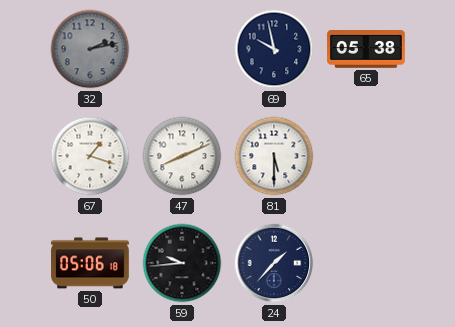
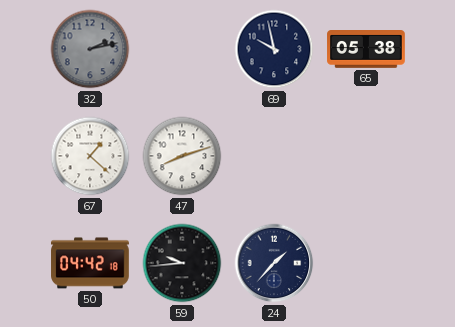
67: 1:18 -> 1:22
47: 8:11 -> 8:12
81: 5:30 -> none
50: 05:06 -> 04:42
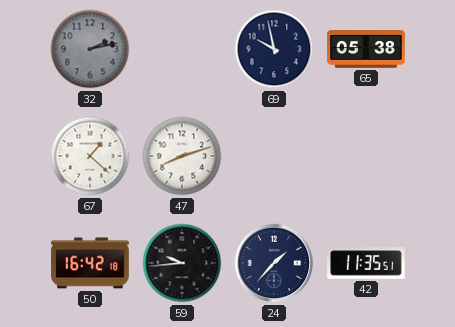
50: 04:42 -> 16:42
42: none -> 11:35
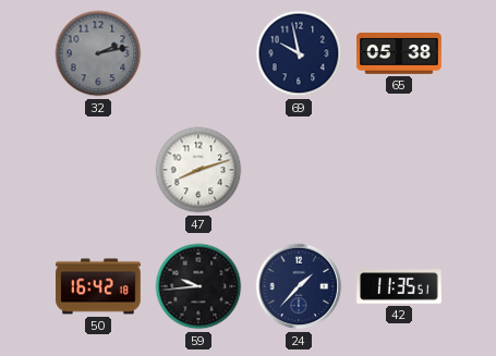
67: 1:22 -> none
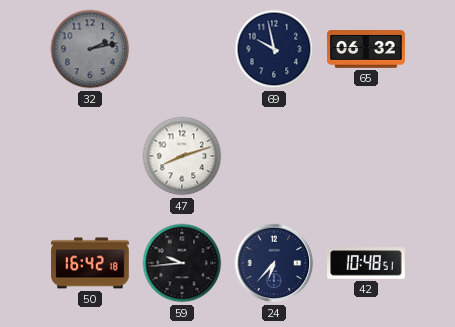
65: 05:38 -> 06:32
24: 1:37 -> 6:37
42: 11:35 -> 10:48
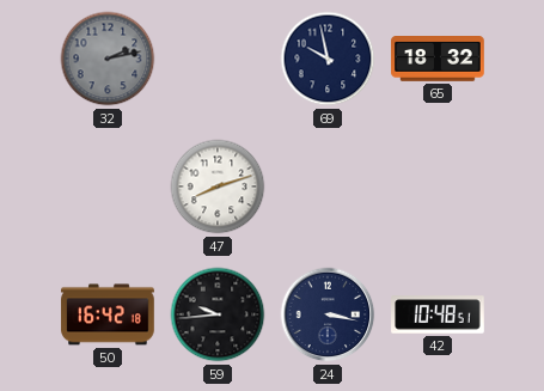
65: 06:32 -> 18:32
24: 6:37 -> 3:17
